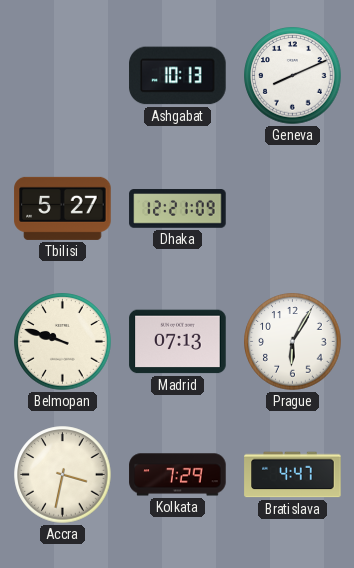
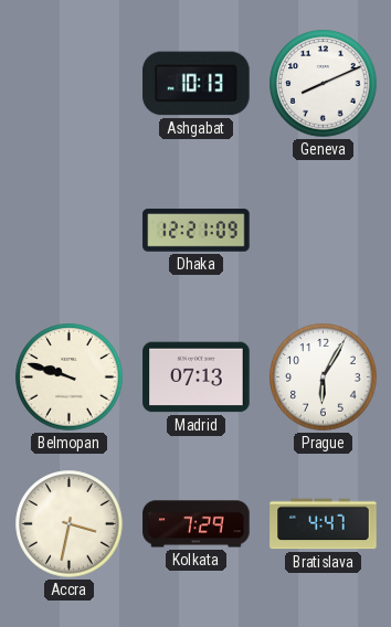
Tbilisi: 5:27 -> none
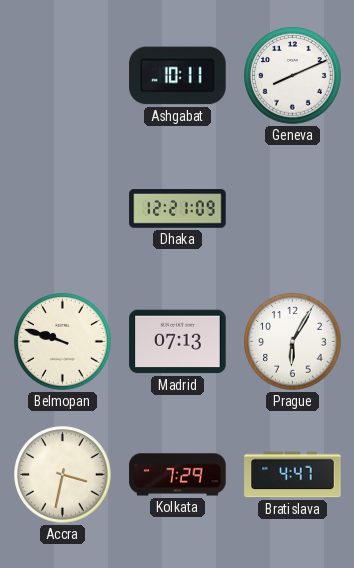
Ashgabat: 10:13 -> 10:11
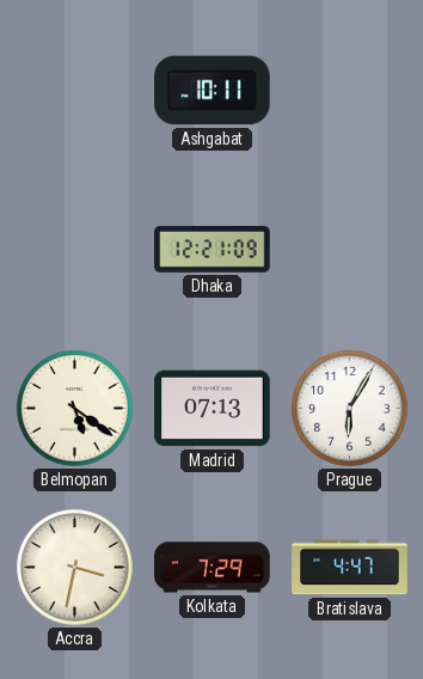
Geneva: 8:11 -> none
Belmopan: 9:48 -> 5:21
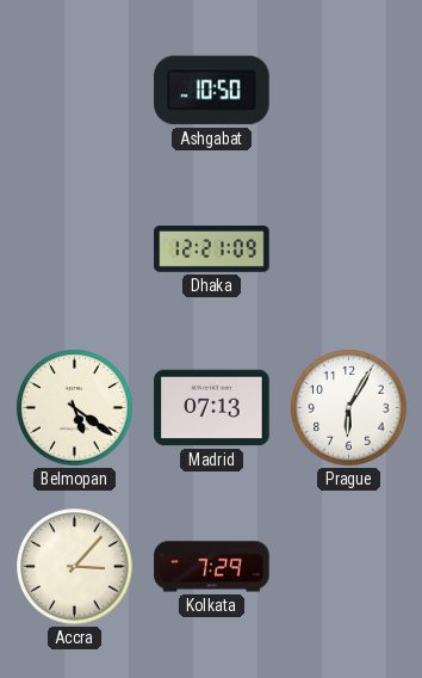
Ashgabat: 10:11 -> 10:50
Accra: 3:32 -> 3:07
Bratislava: 4:47 -> none
